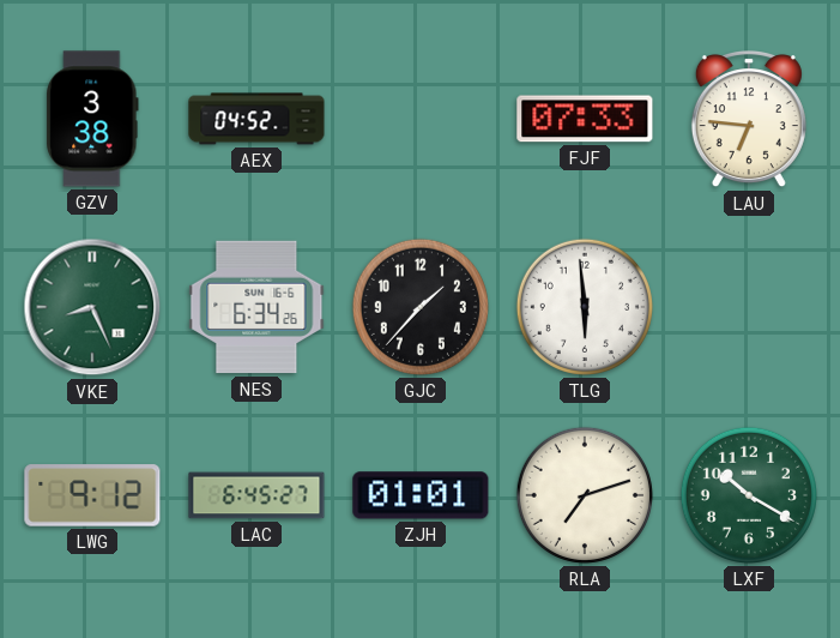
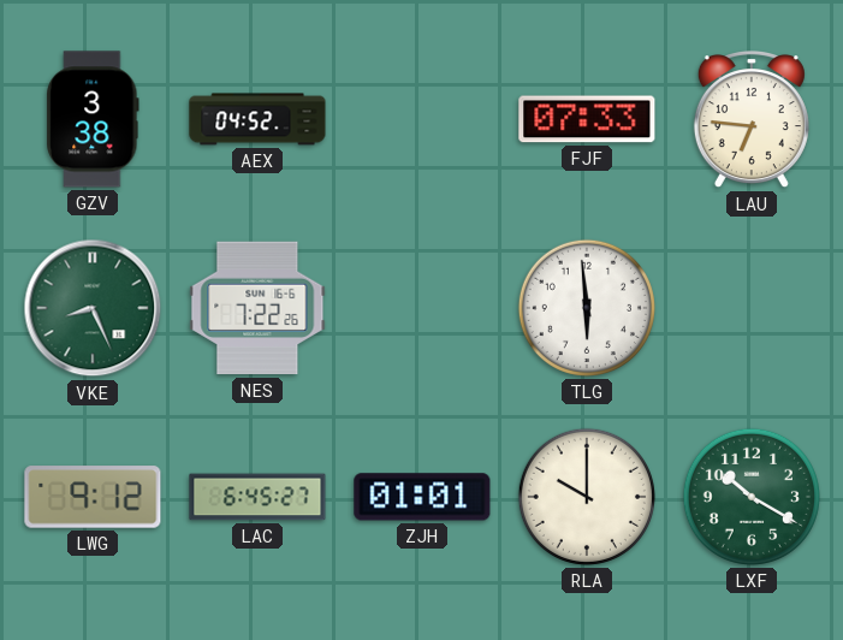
NES: 6:34 -> 7:22
GJC: 1:37 -> none
RLA: 7:12 -> 10:00
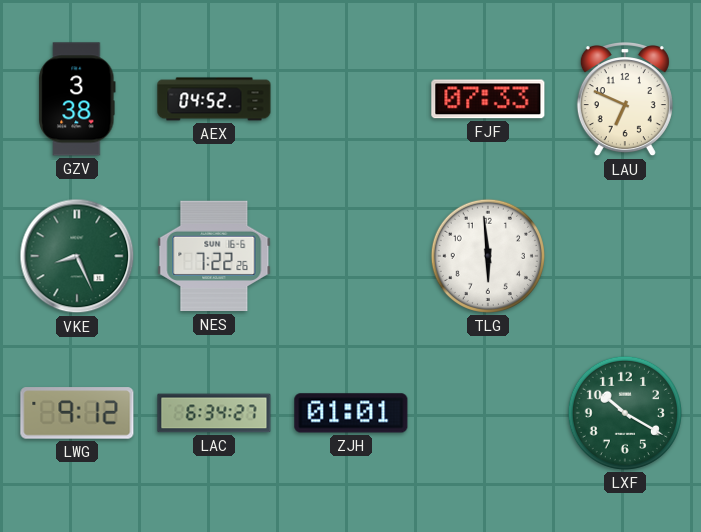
LAU: 6:46 -> 6:49
LAC: 6:45 -> 6:34
RLA: 10:00 -> none
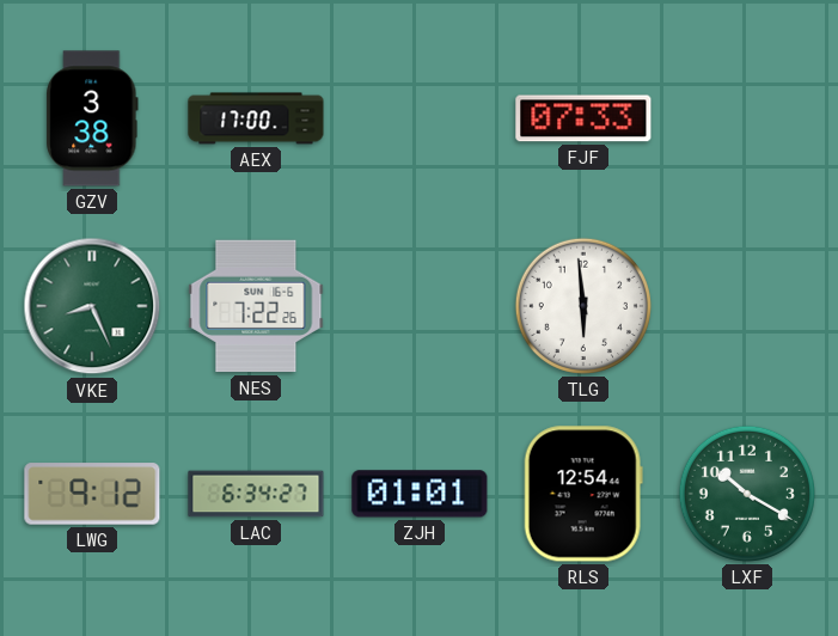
AEX: 04:52 -> 17:00
LAU: 6:49 -> none
RLS: none -> 12:54
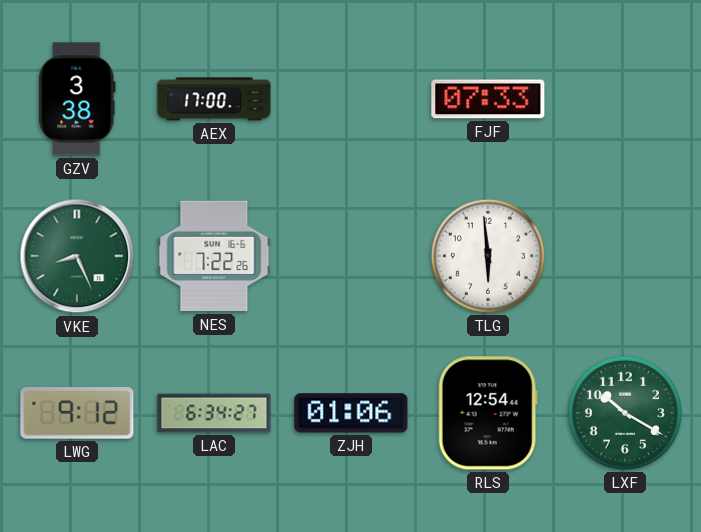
ZJH: 01:01 -> 01:06
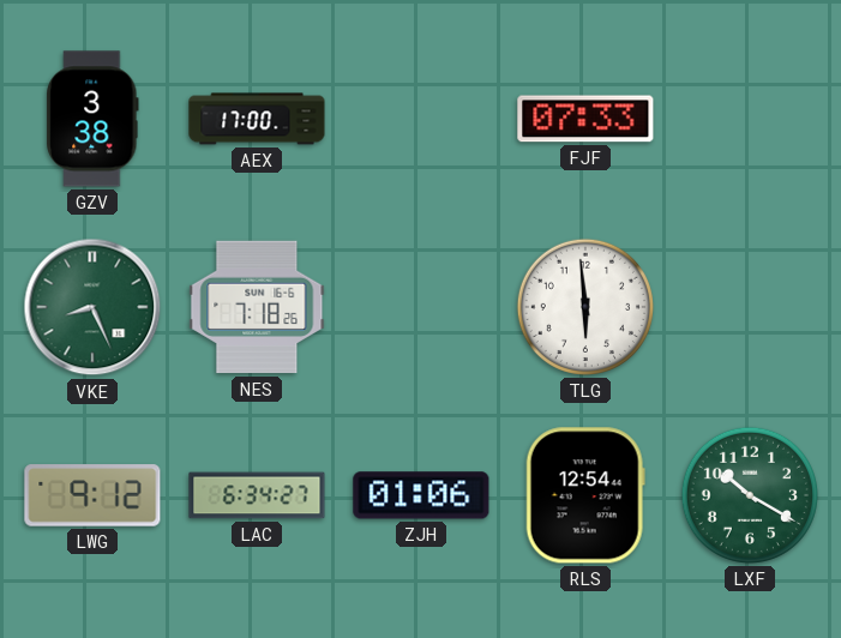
NES: 7:22 -> 7:18
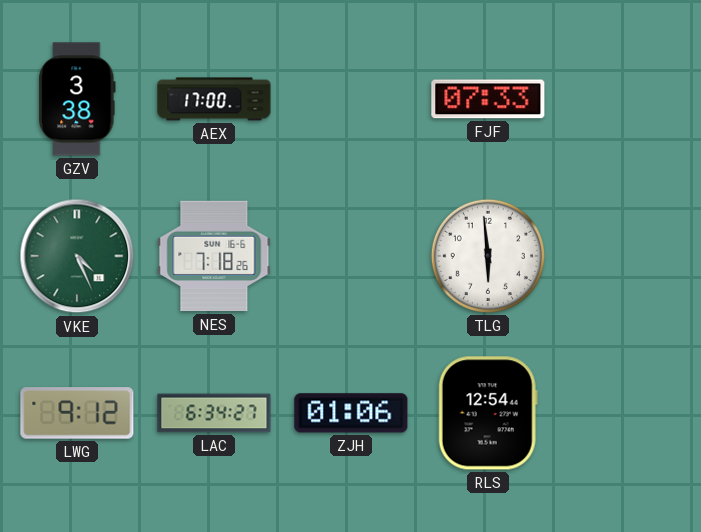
VKE: 8:26 -> 4:26
LXF: 10:20 -> none
